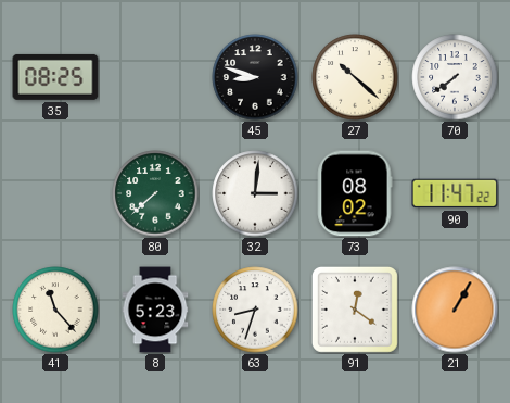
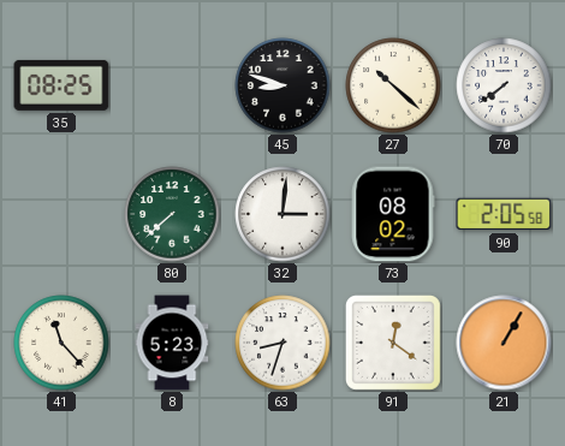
90: 11:47 -> 2:05
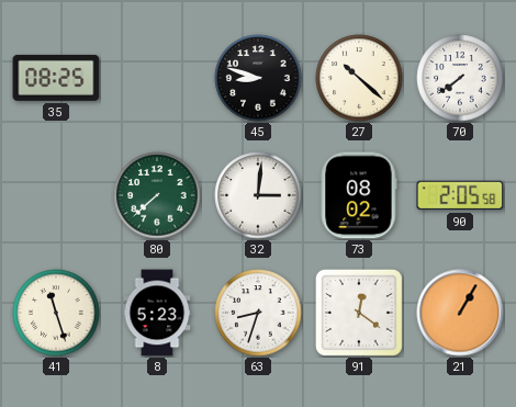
41: 11:23 -> 11:27
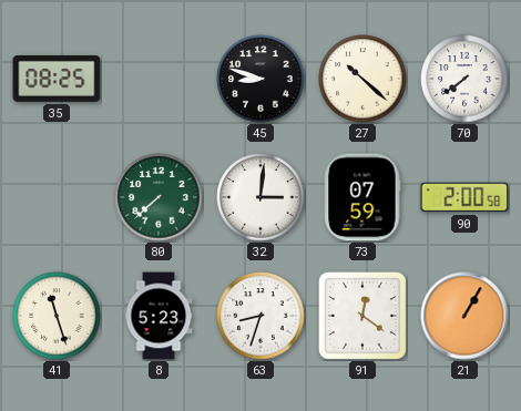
73: 08:02 -> 07:59
90: 2:05 -> 2:00
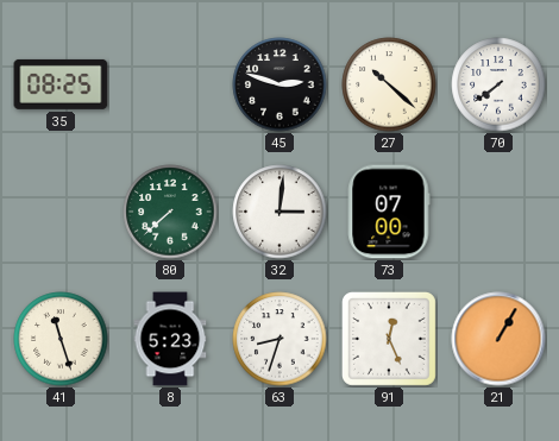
45: 8:48 -> 2:48
73: 07:59 -> 07:00
90: 2:00 -> none
91: 12:21 -> 12:26
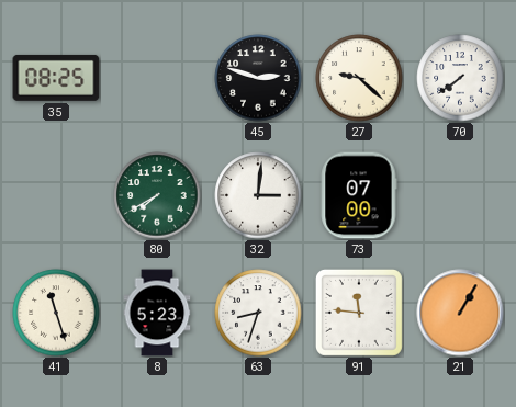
27: 10:22 -> 9:22
80: 7:38 -> 7:40
91: 12:26 -> 11:46
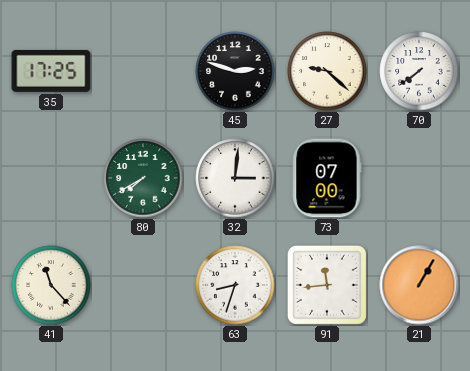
35: 08:25 -> 17:25
41: 11:27 -> 11:23
8: 5:23 -> none
91: 11:46 -> 11:44
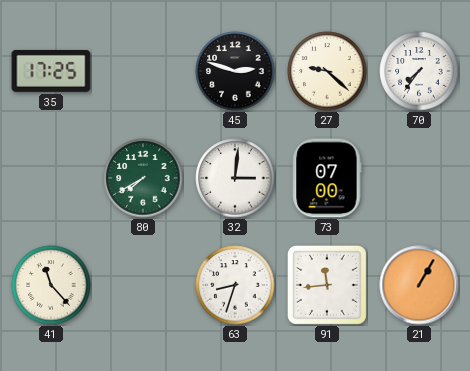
70: 7:39 -> 7:36
